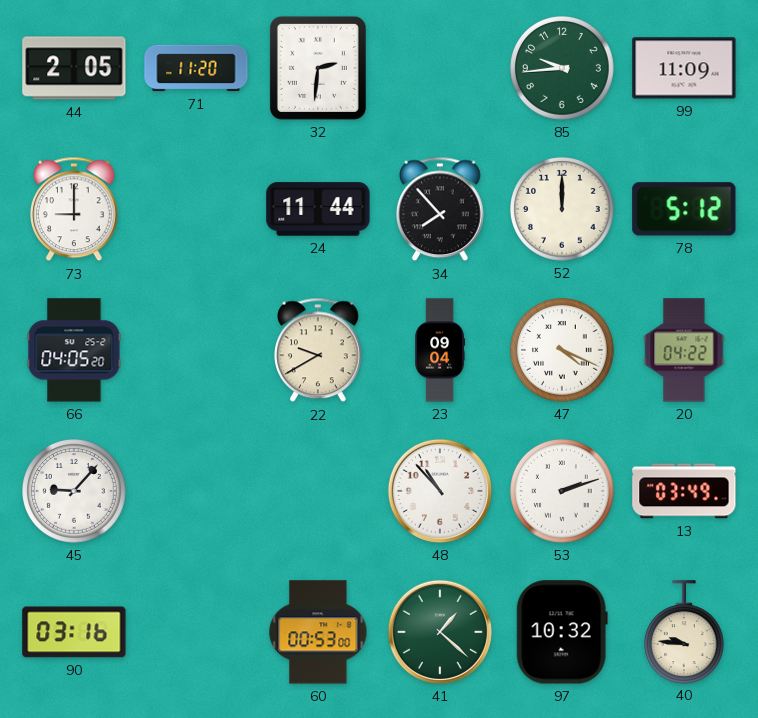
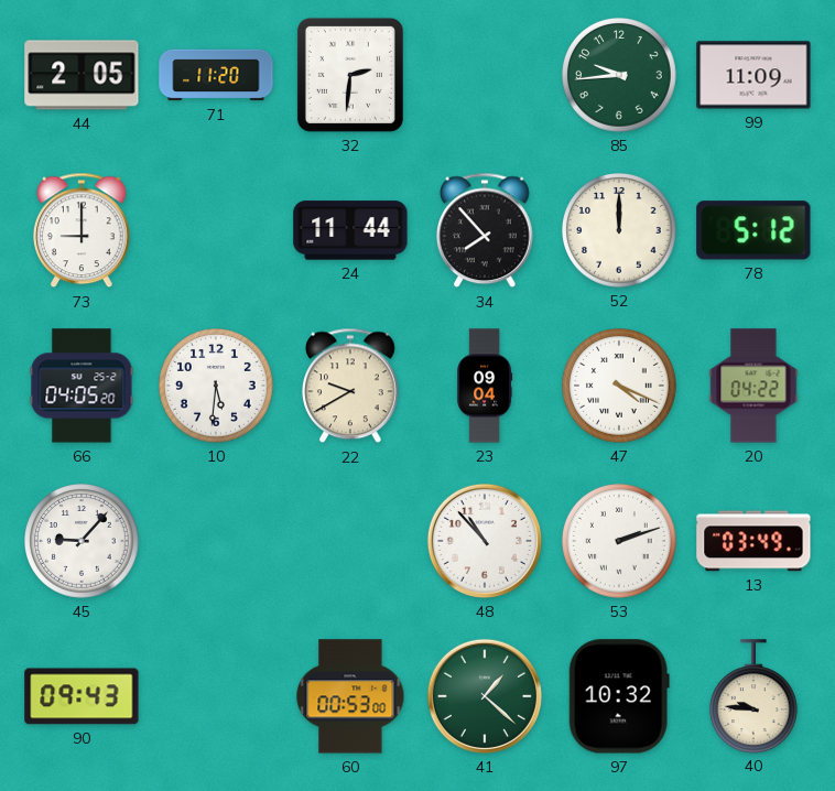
10: none -> 5:31
90: 03:16 -> 09:43
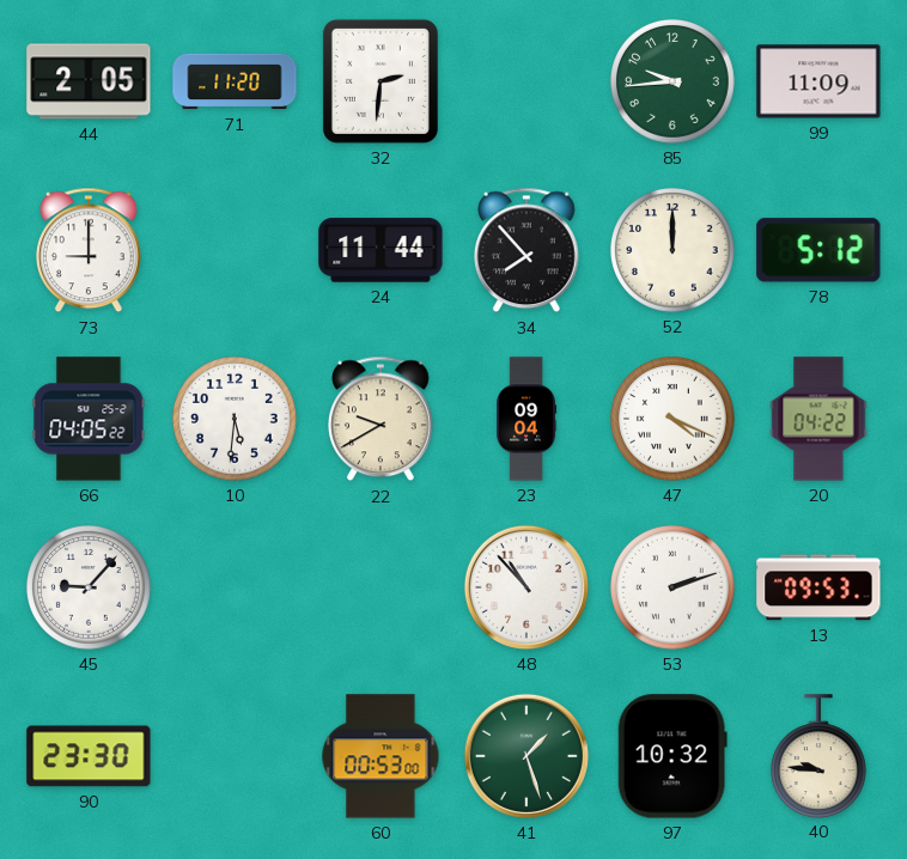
66: 04:05:20 -> 04:05:22
13: 03:49 -> 09:53
90: 09:43 -> 23:30
41: 1:22 -> 1:27
